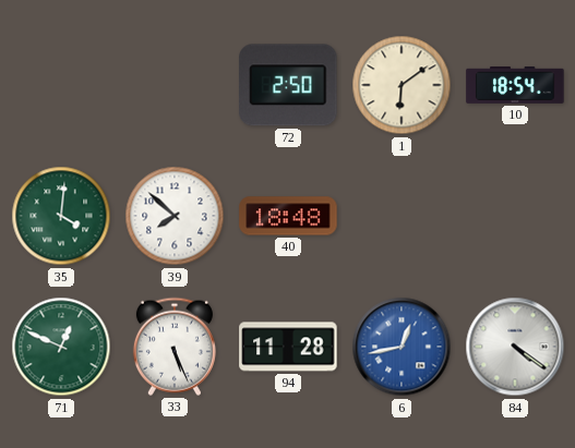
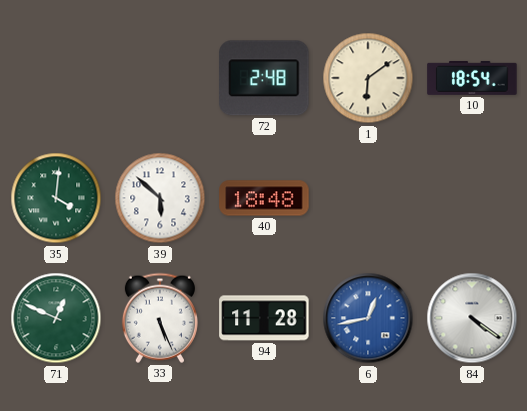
72: 2:50 -> 2:48
39: 7:52 -> 5:52
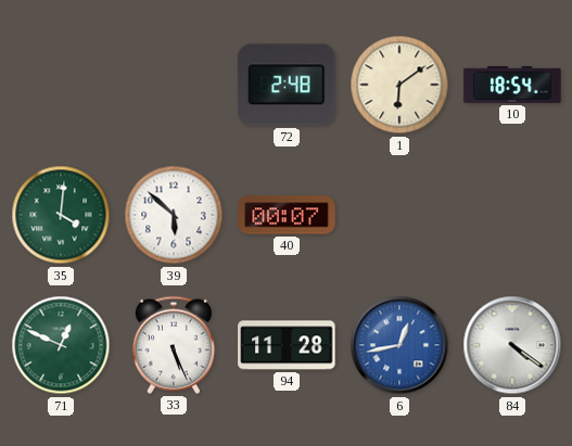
40: 18:48 -> 00:07
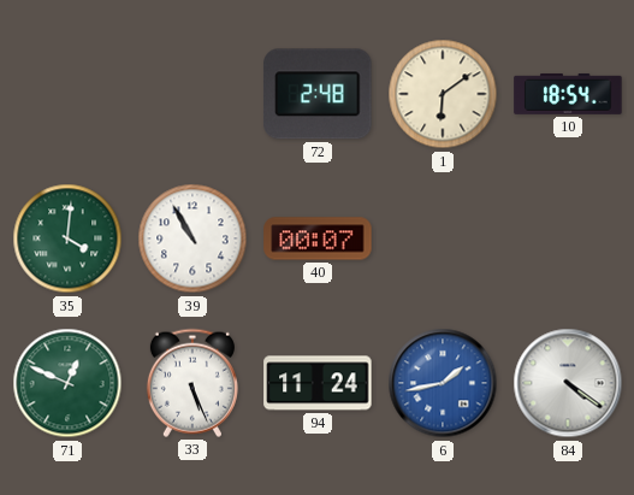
39: 5:52 -> 10:55
94: 11:28 -> 11:24
6: 12:43 -> 1:43
